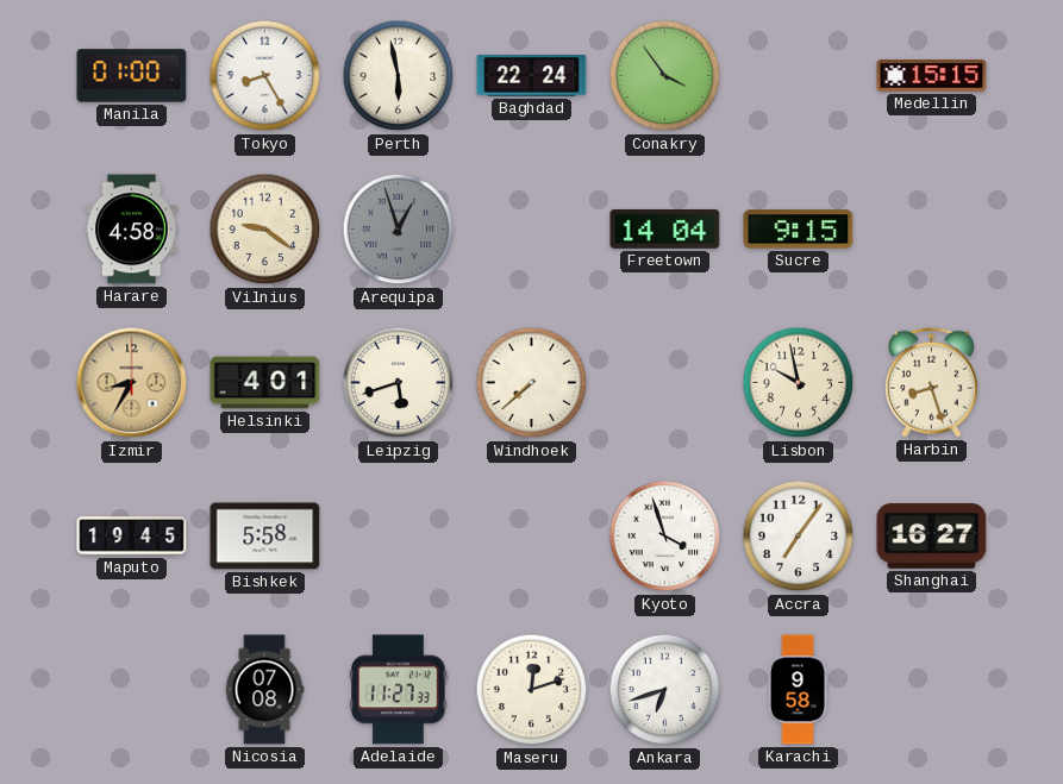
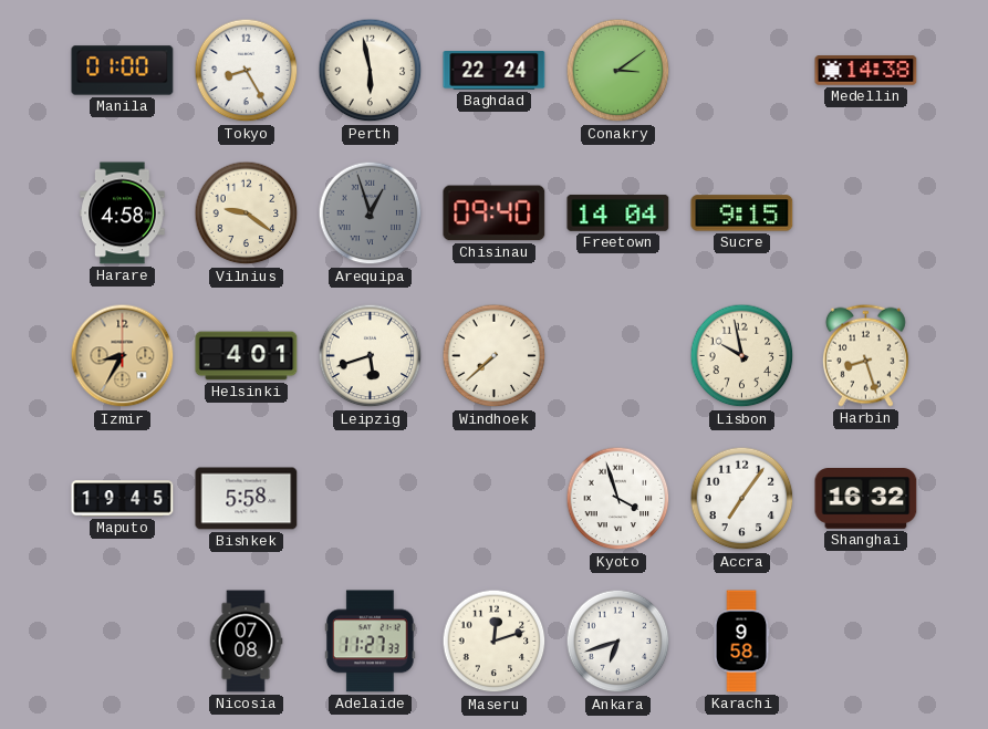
Conakry: 3:54 -> 3:09
Medellin: 15:15 -> 14:38
Chisinau: none -> 09:40
Shanghai: 16:27 -> 16:32
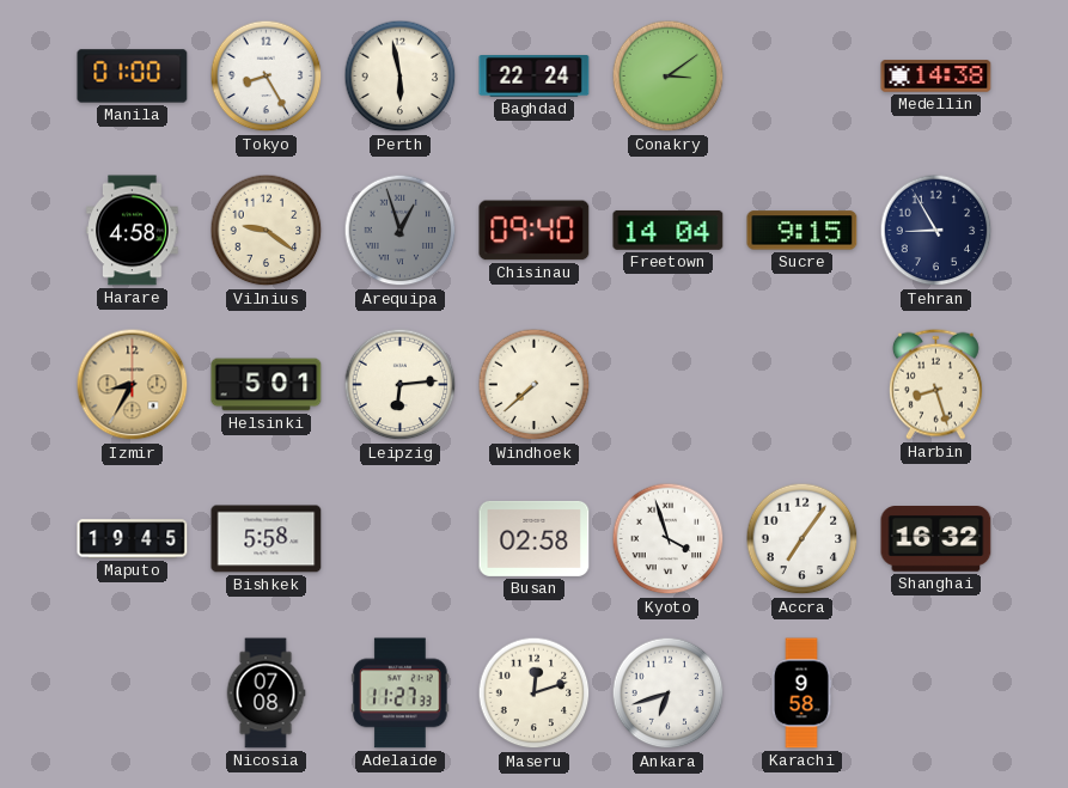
Tehran: none -> 8:55
Helsinki: 4:01 -> 5:01
Leipzig: 5:42 -> 6:14
Lisbon: 9:58 -> none
Busan: none -> 02:58
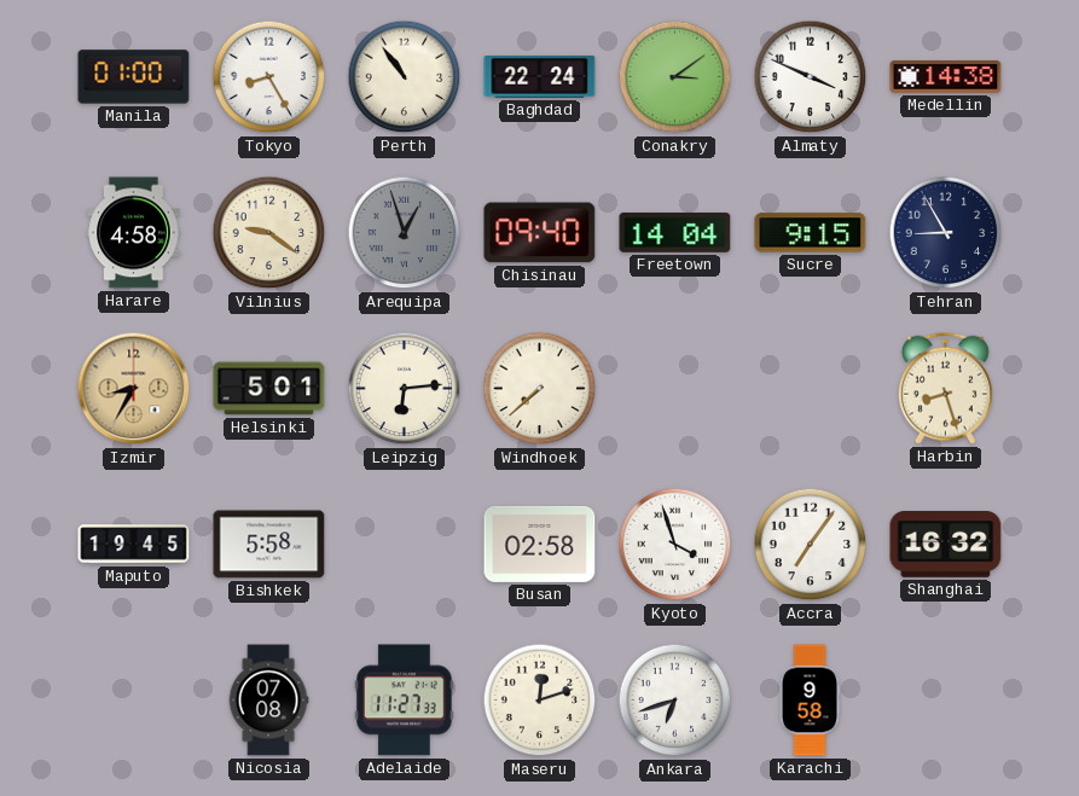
Perth: 5:58 -> 10:54
Almaty: none -> 3:49
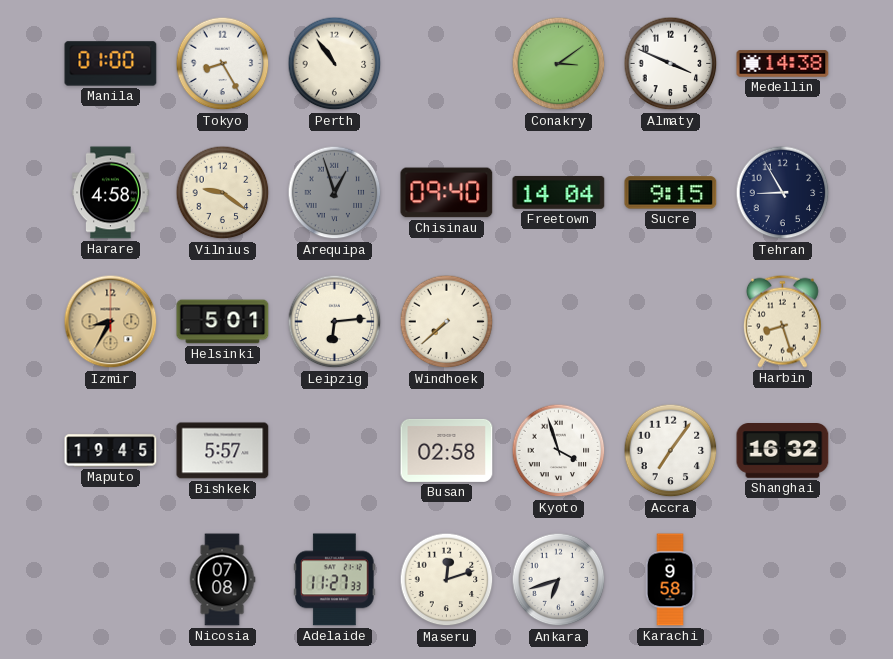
Baghdad: 22:24 -> none
Bishkek: 5:58 -> 5:57
